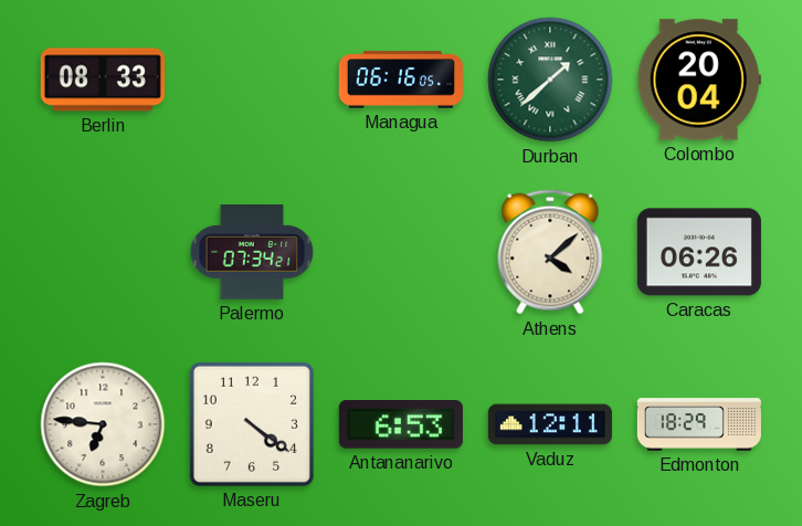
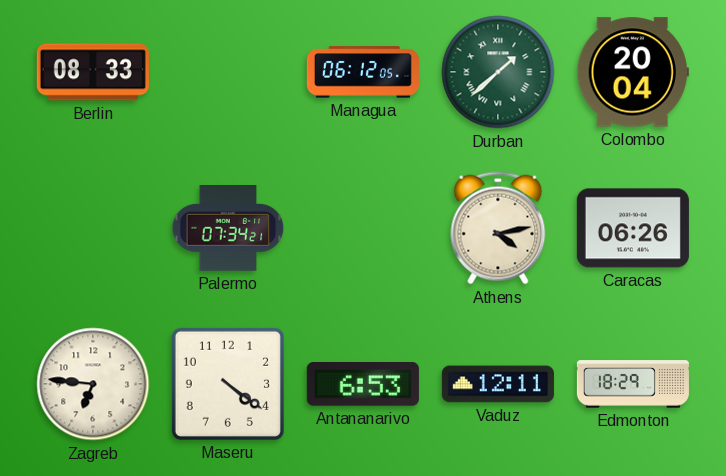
Managua: 06:16 -> 06:12
Athens: 4:08 -> 4:13
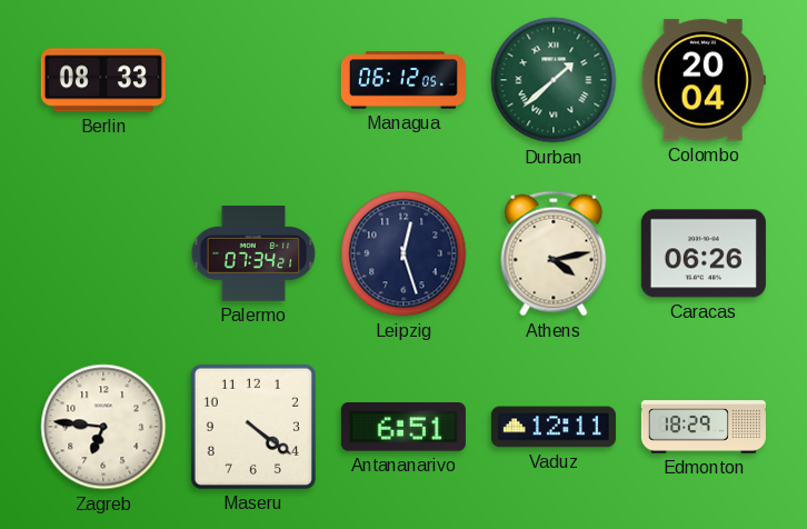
Leipzig: none -> 12:27
Antananarivo: 6:53 -> 6:51
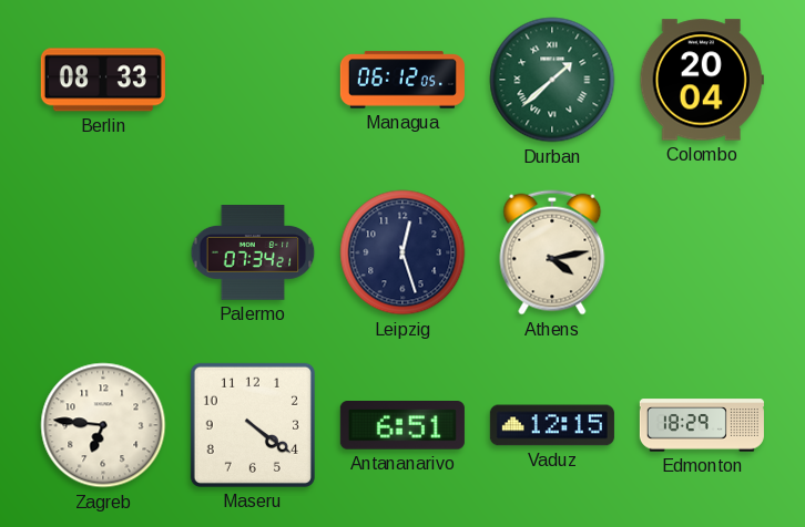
Caracas: 06:26 -> none
Vaduz: 12:11 -> 12:15
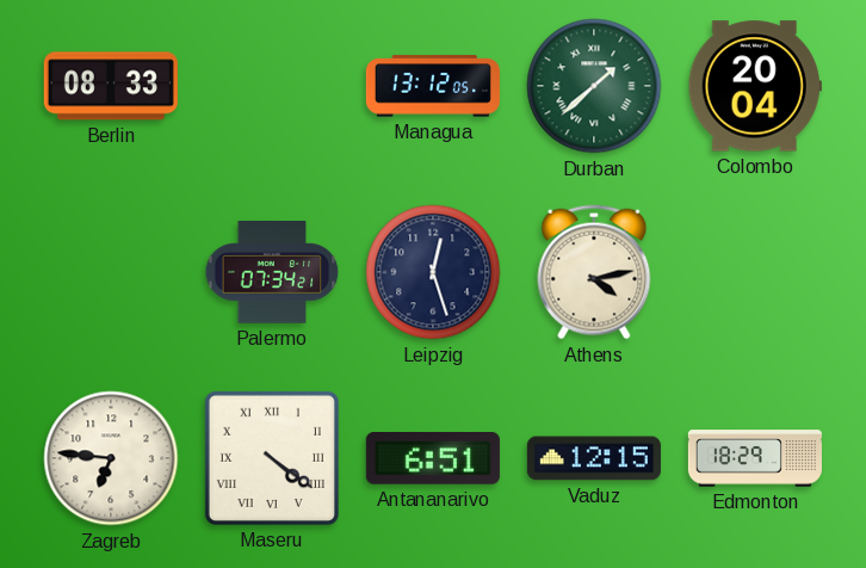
Managua: 06:12 -> 13:12
Maseru numerals: Arabic -> Roman
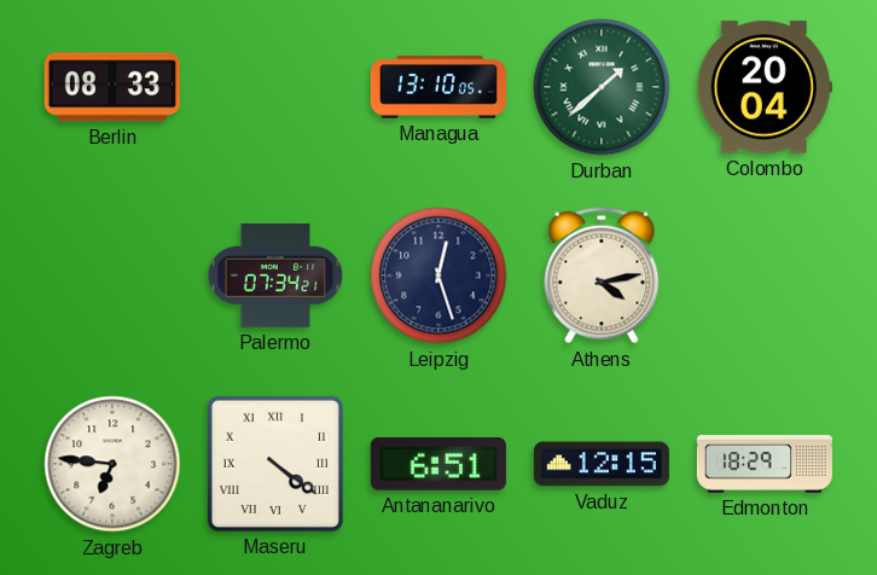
Managua: 13:12 -> 13:10
